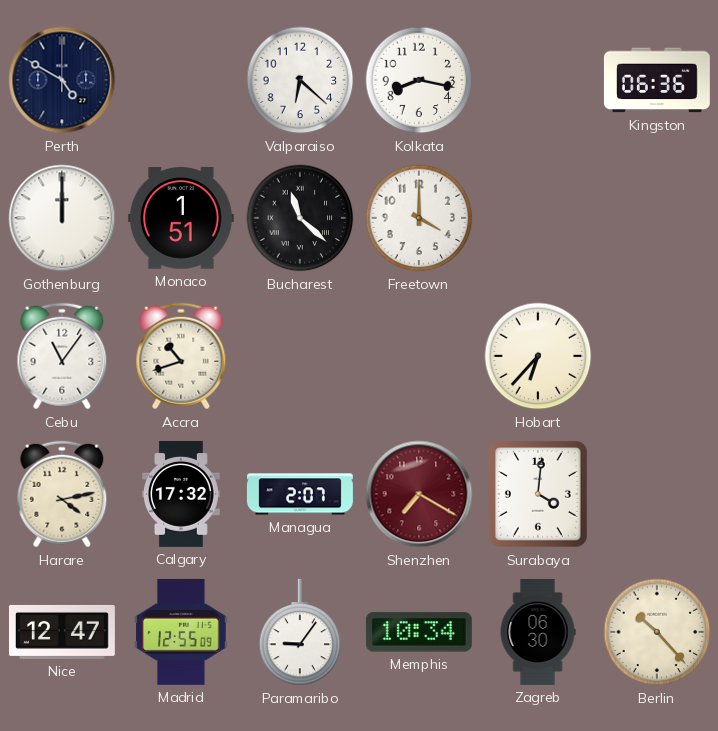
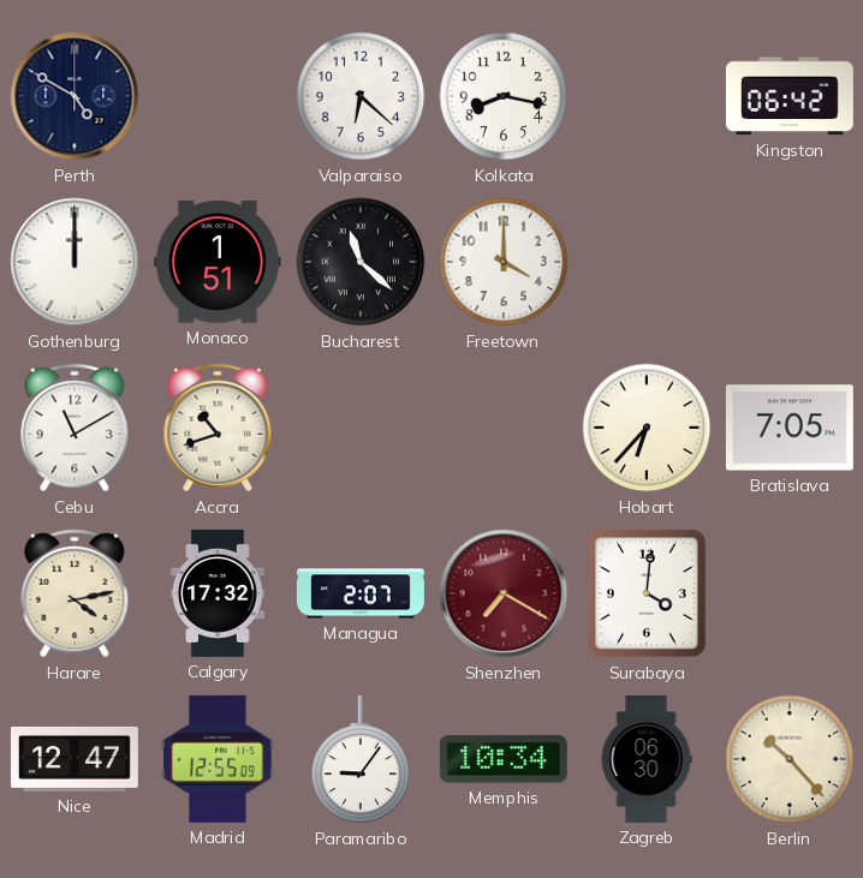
Kingston: 06:36 -> 06:42
Cebu: 11:06 -> 11:10
Bratislava: none -> 7:05
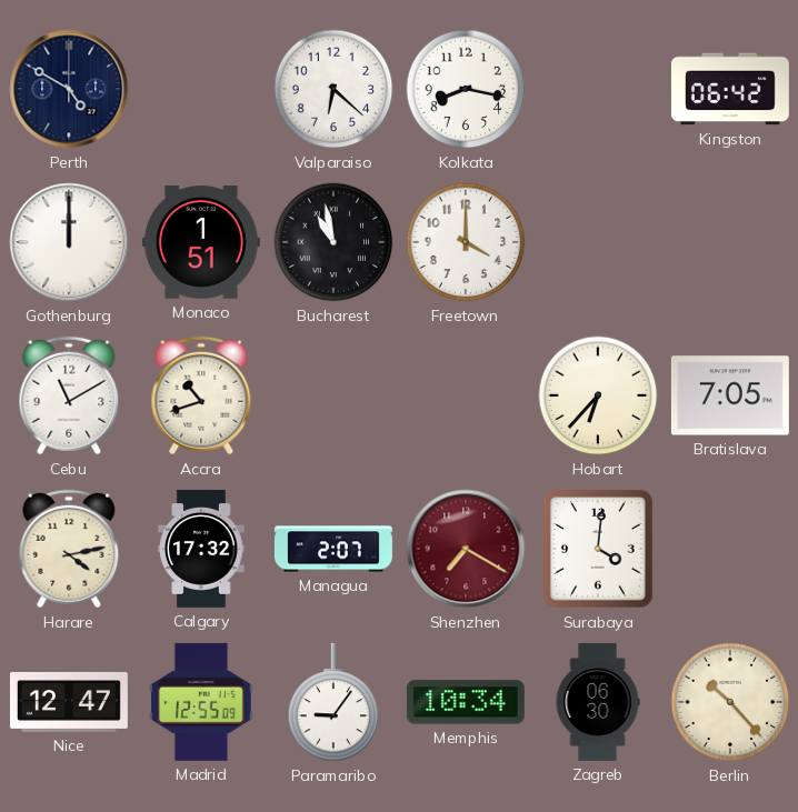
Bucharest: 11:22 -> 10:58
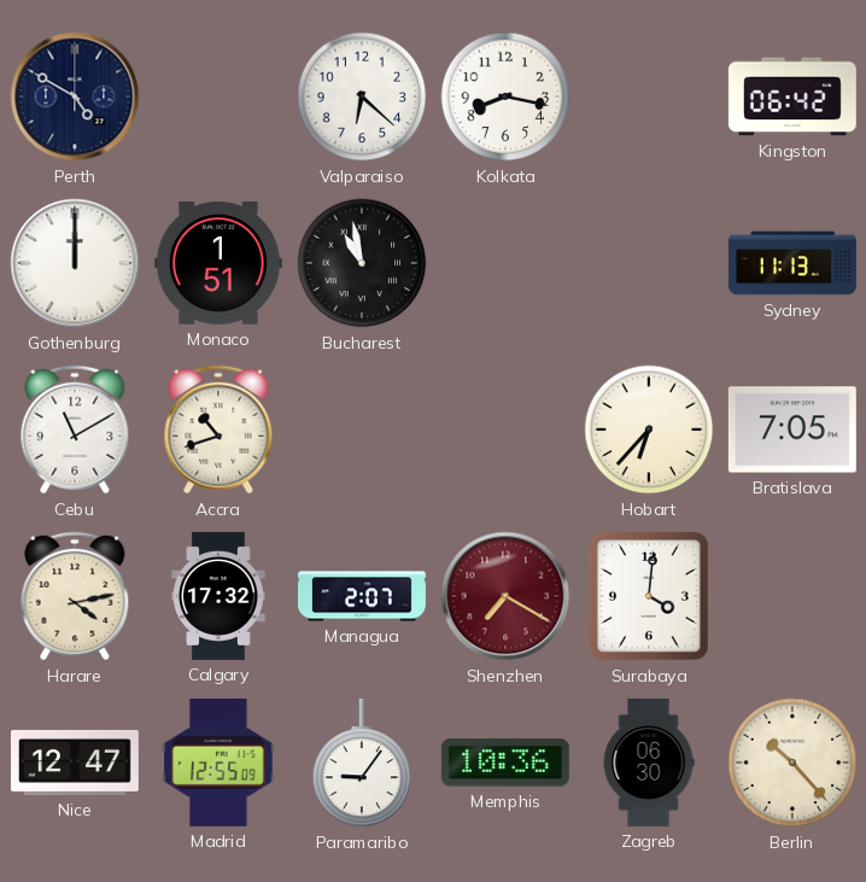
Freetown: 4:00 -> none
Sydney: none -> 11:13
Memphis: 10:34 -> 10:36
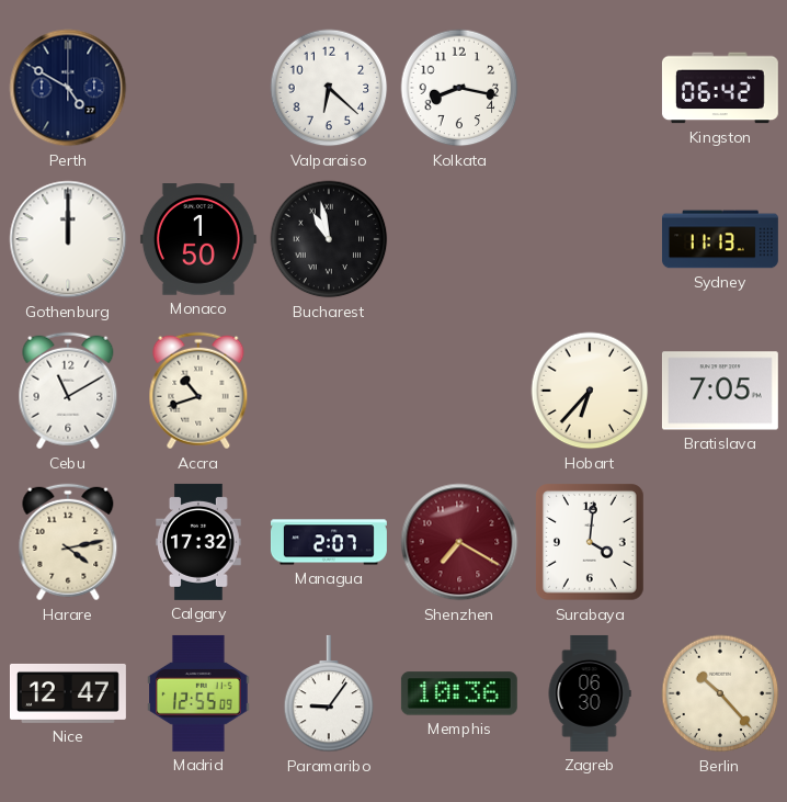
Monaco: 1:51 -> 1:50
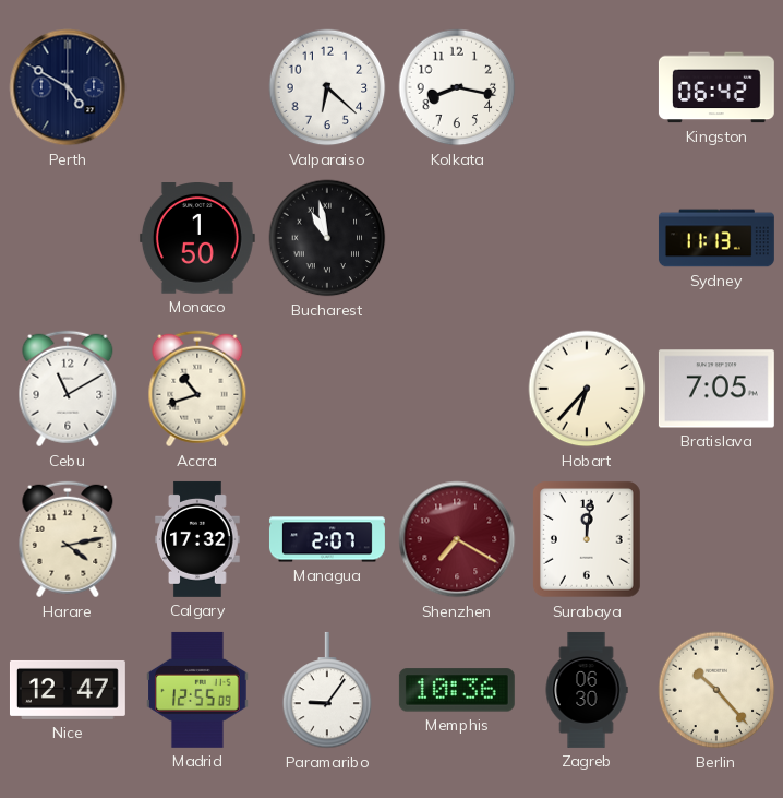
Gothenburg: 12:00 -> none
Surabaya: 4:01 -> 12:01
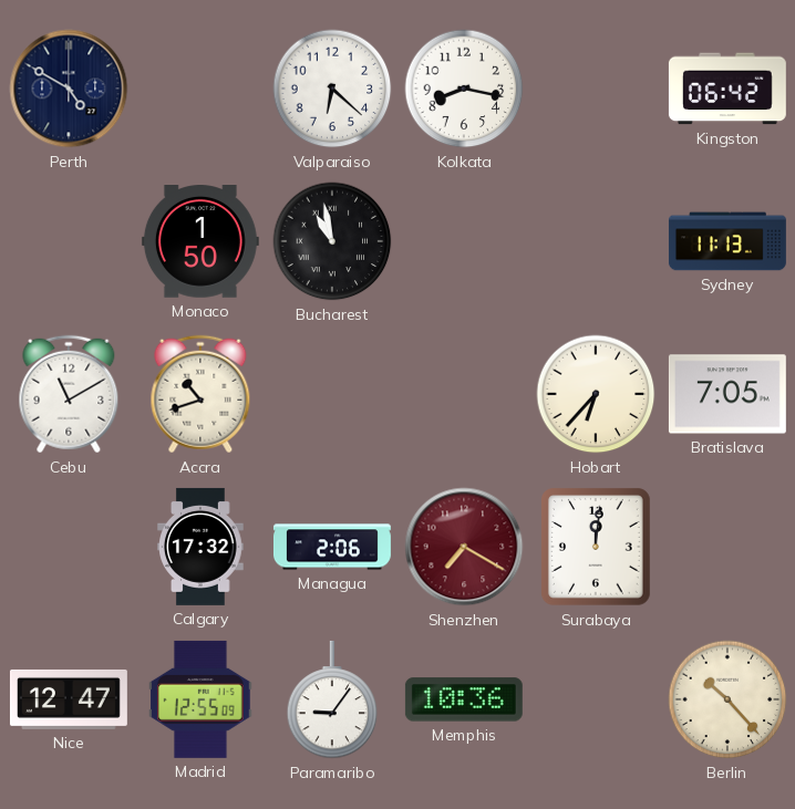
Harare: 4:13 -> none
Managua: 2:07 -> 2:06
Zagreb: 06:30 -> none
